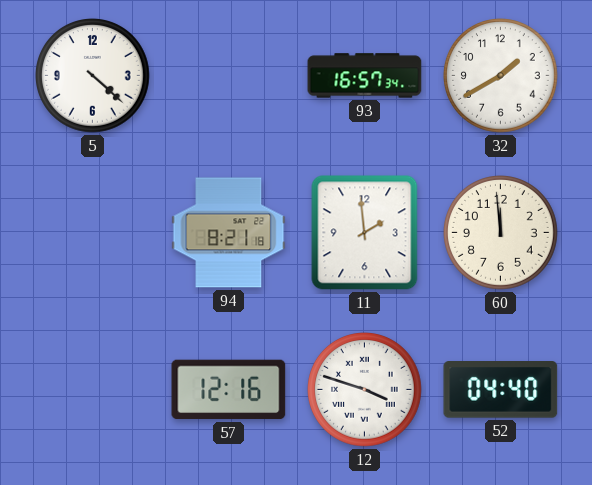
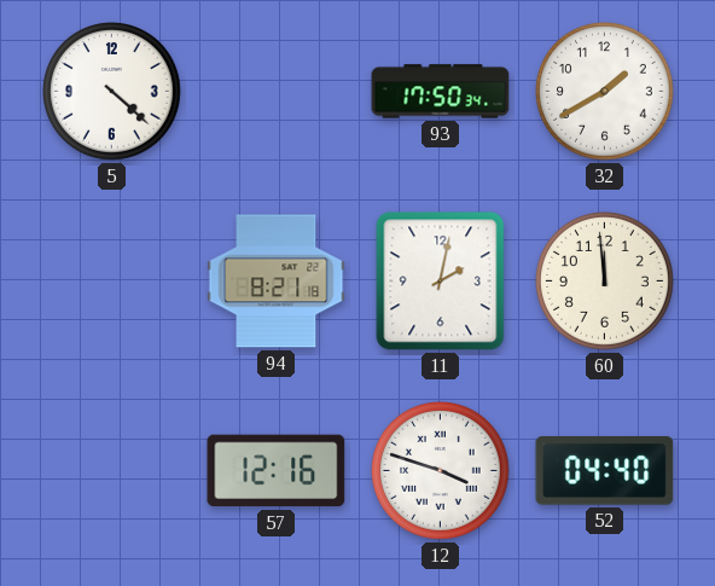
93: 16:57 -> 17:50
11: 1:59 -> 2:02
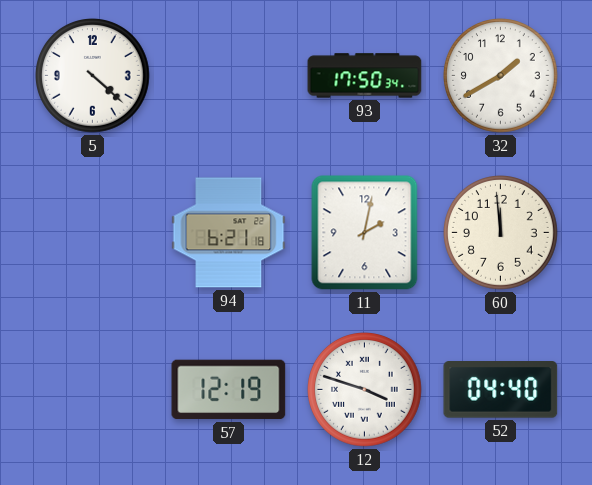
94: 8:21 -> 6:21
57: 12:16 -> 12:19
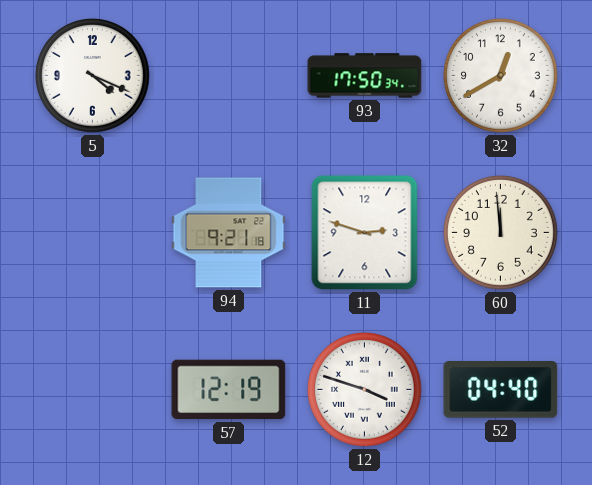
5: 4:22 -> 4:19
32: 1:40 -> 12:40
94: 6:21 -> 9:21
11: 2:02 -> 2:48
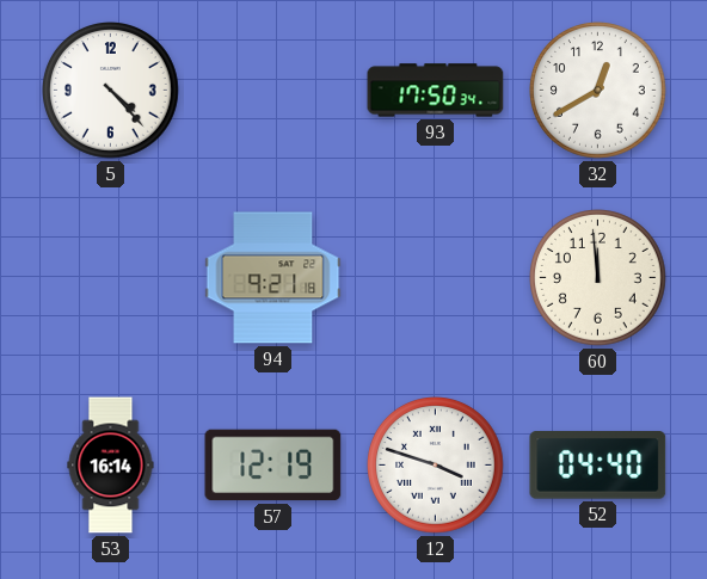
5: 4:19 -> 4:23
11: 2:48 -> none
53: none -> 16:14
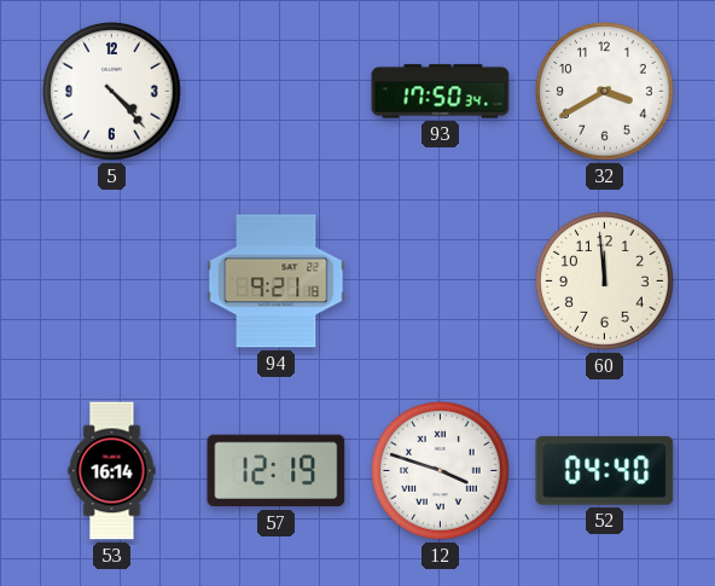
32: 12:40 -> 3:40
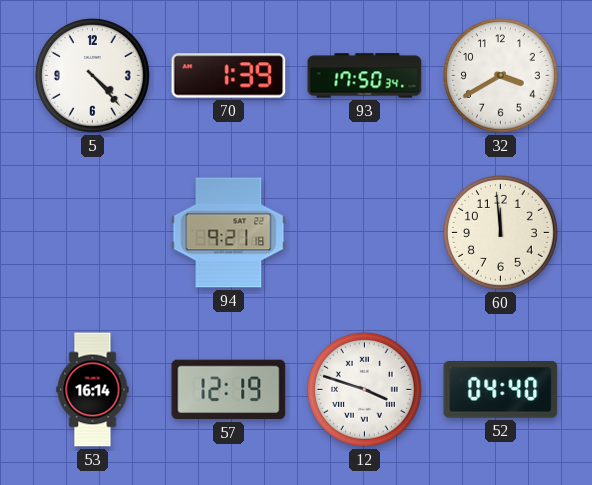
70: none -> 1:39
